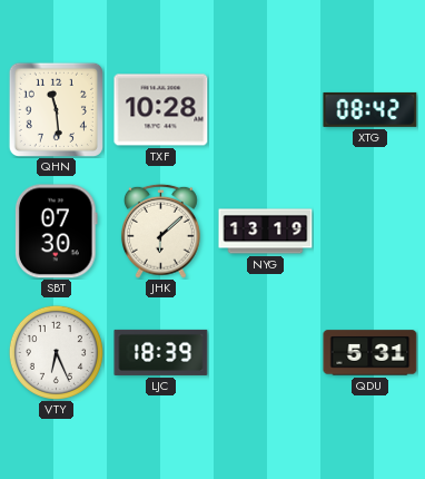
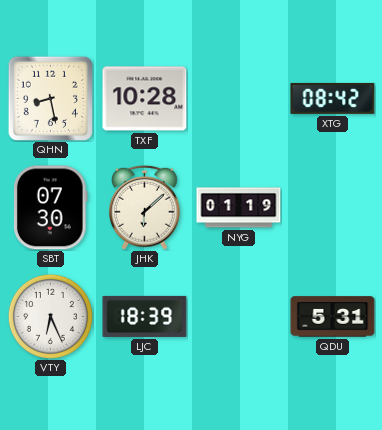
QHN: 11:29 -> 8:28
NYG: 13:19 -> 01:19
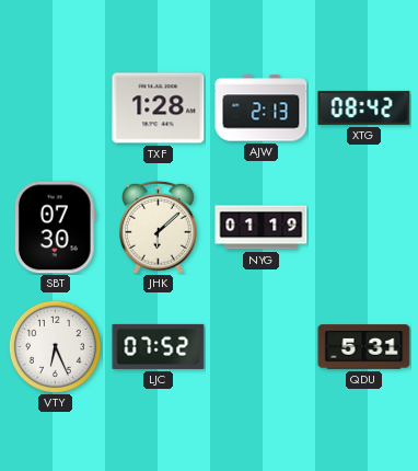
QHN: 8:28 -> none
TXF: 10:28 -> 1:28
AJW: none -> 2:13
LJC: 18:39 -> 07:52
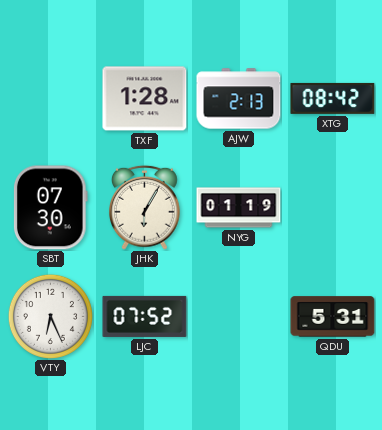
JHK: 6:08 -> 6:05
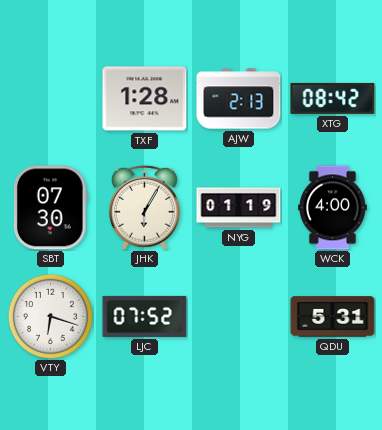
WCK: none -> 4:00
VTY: 6:26 -> 6:18
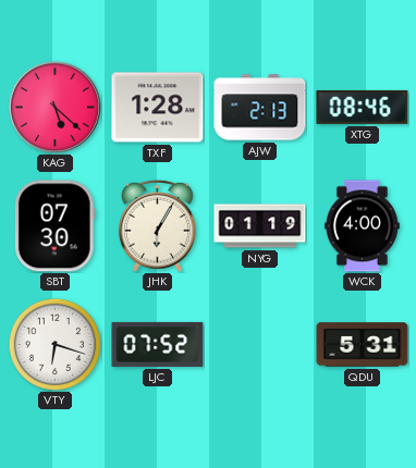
KAG: none -> 5:22
XTG: 08:42 -> 08:46
